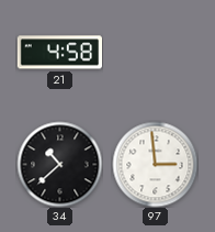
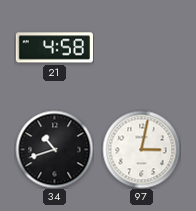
34: 10:38 -> 10:42
97: 2:59 -> 3:02
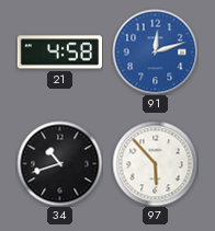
91: none -> 12:12
97: 3:02 -> 5:53
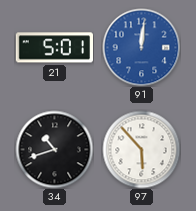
21: 4:58 -> 5:01
91: 12:12 -> 12:01
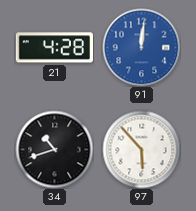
21: 5:01 -> 4:28
